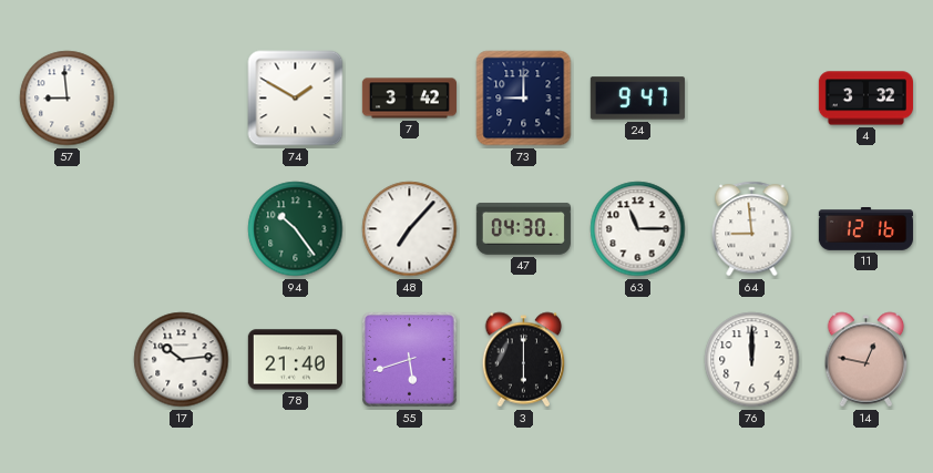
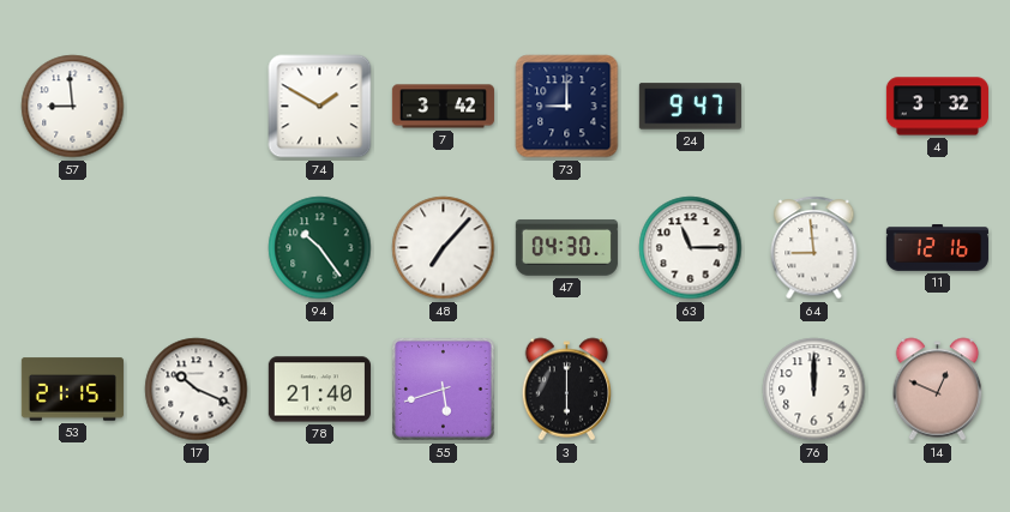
53: none -> 21:15
17: 10:14 -> 10:19
14: 12:47 -> 12:49
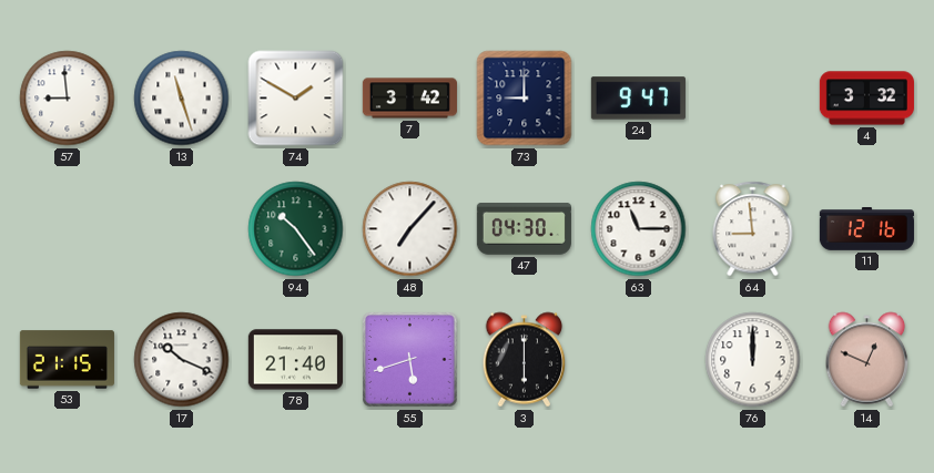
13: none -> 11:27
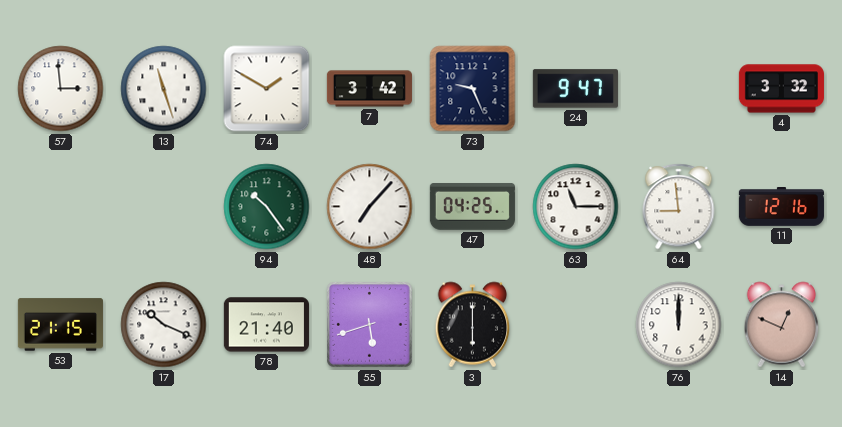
57: 8:59 -> 2:59
73: 9:00 -> 9:26
47: 04:30 -> 04:25
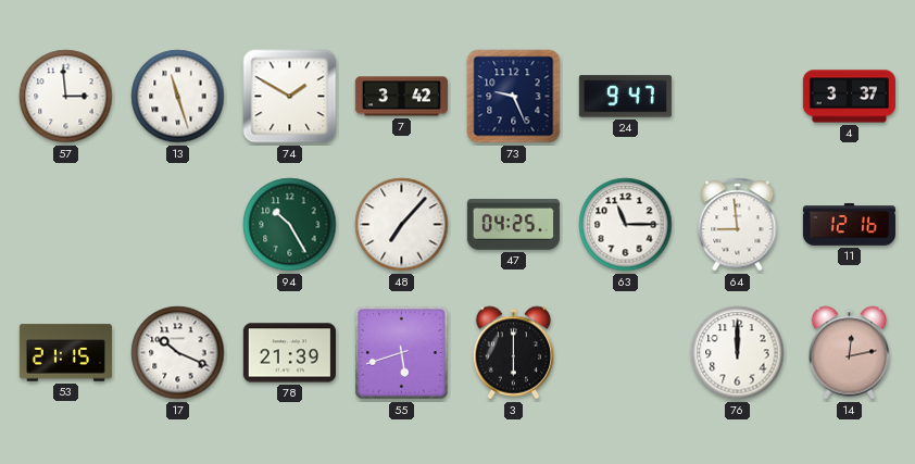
4: 3:32 -> 3:37
94: 10:24 -> 10:25
78: 21:40 -> 21:39
14: 12:49 -> 12:13
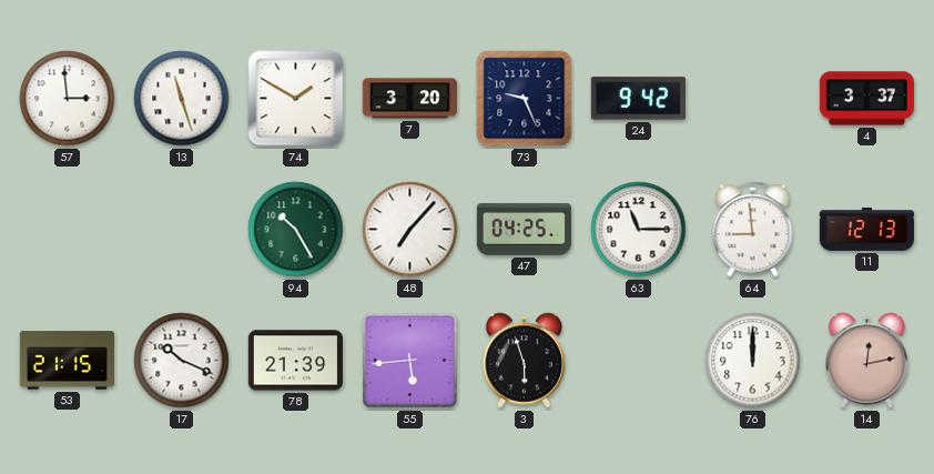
7: 3:42 -> 3:20
24: 9:47 -> 9:42
11: 12:16 -> 12:13
55: 5:42 -> 5:44
3: 6:00 -> 5:57
